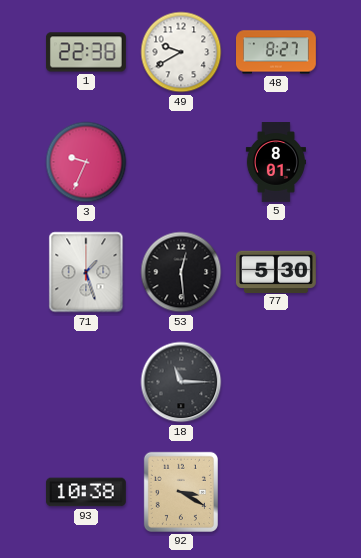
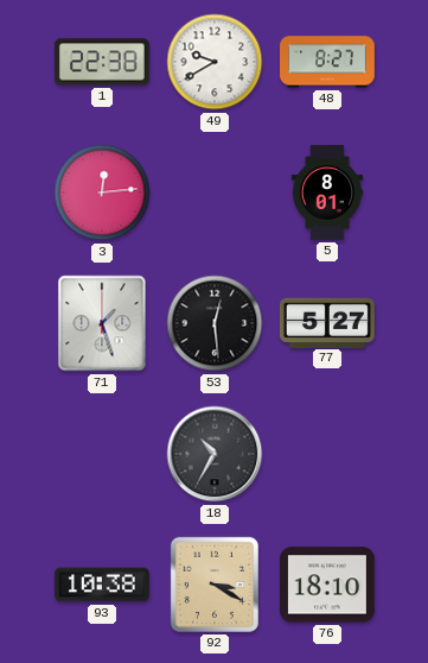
3: 9:34 -> 12:14
77: 5:30 -> 5:27
18: 11:15 -> 10:35
76: none -> 18:10
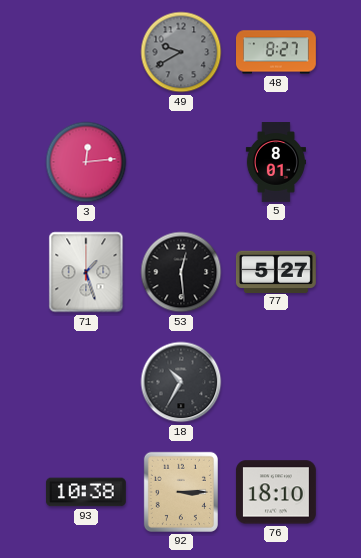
1: 22:38 -> none
49 dial: white -> grey
92: 3:20 -> 3:15
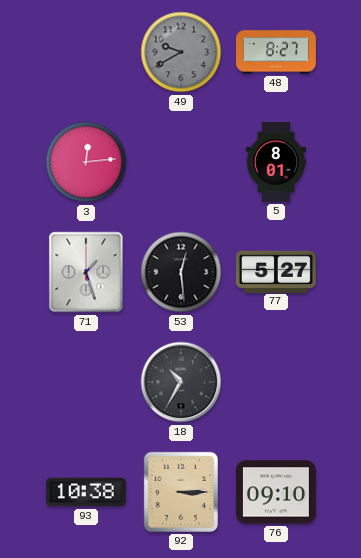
76: 18:10 -> 09:10
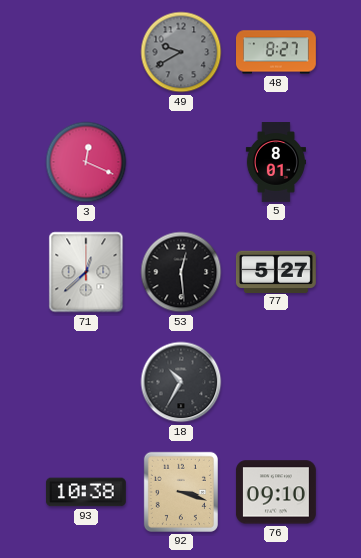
3: 12:14 -> 12:19
71: 1:27 -> 12:38
92: 3:15 -> 3:18
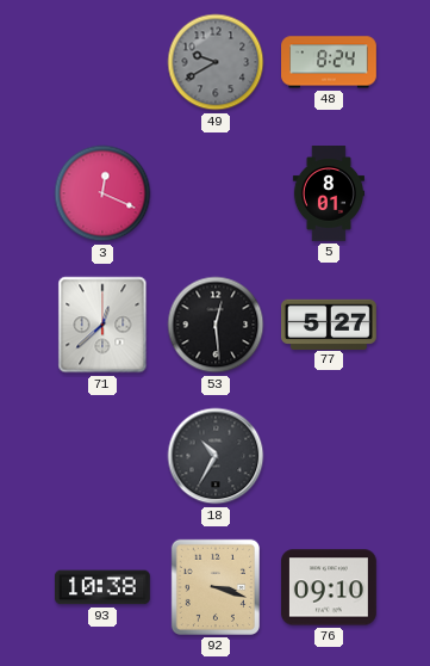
48: 8:27 -> 8:24
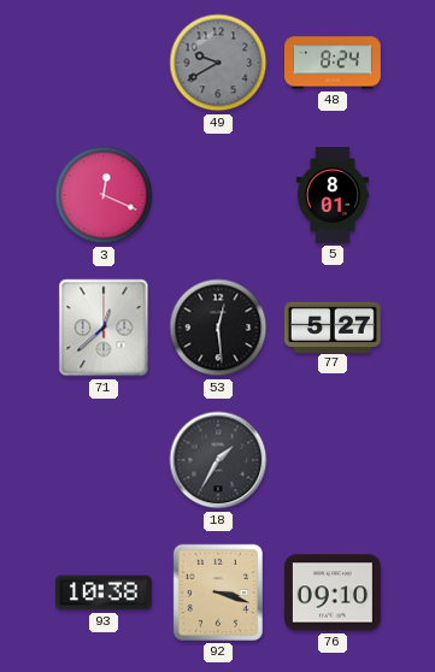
18: 10:35 -> 1:35
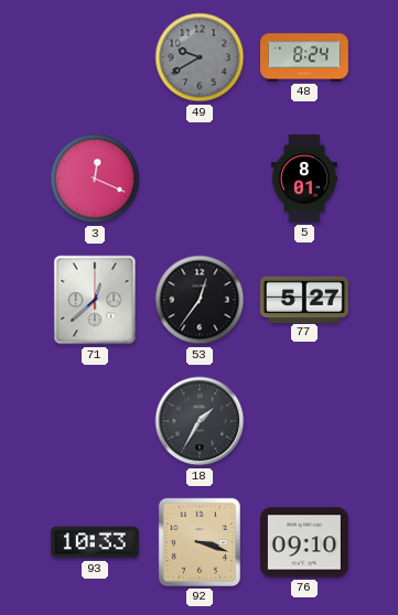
53: 12:29 -> 12:36
93: 10:38 -> 10:33
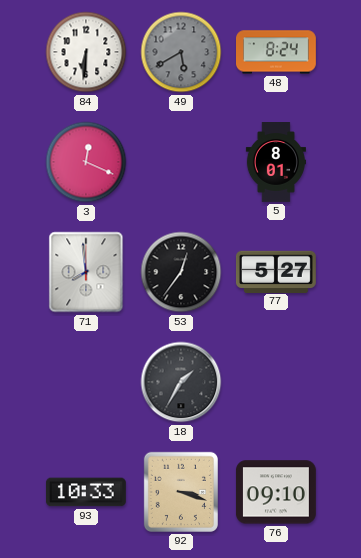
84: none -> 6:31
49: 9:40 -> 5:40
71: 12:38 -> 7:59
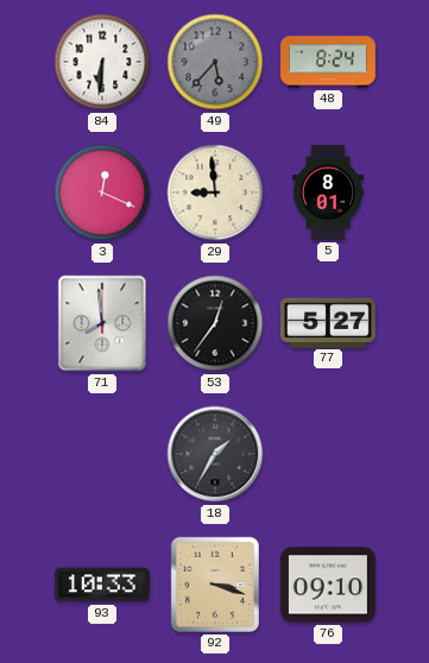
49: 5:40 -> 5:37
29: none -> 8:59
